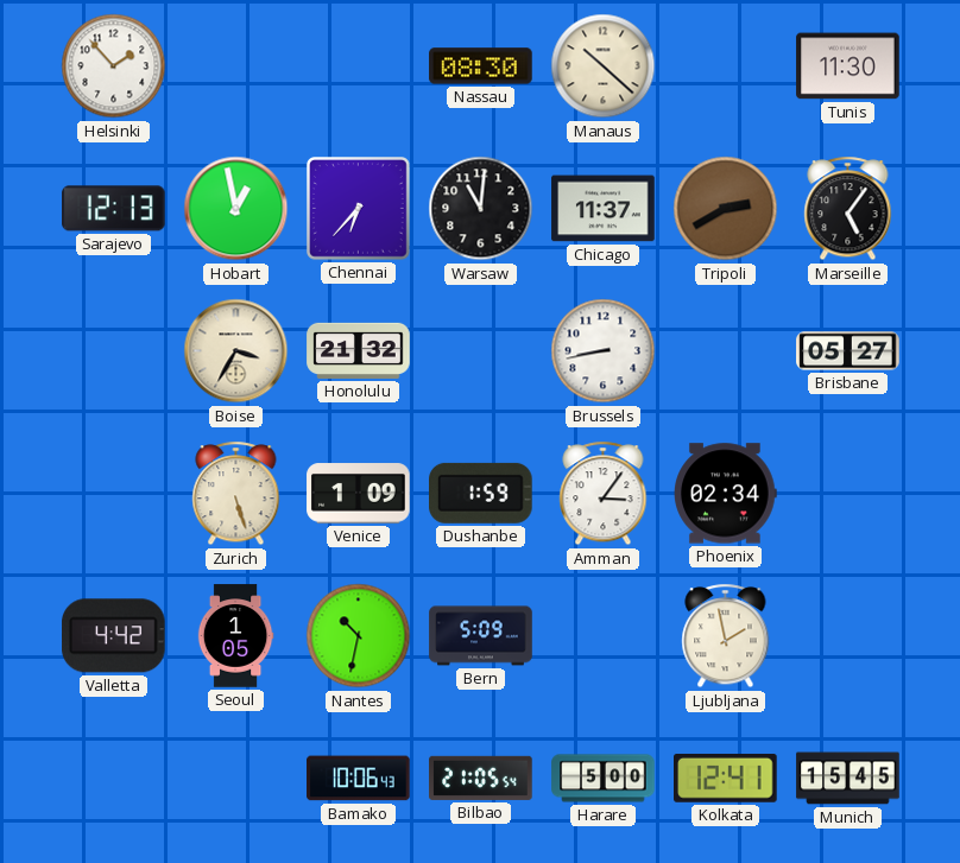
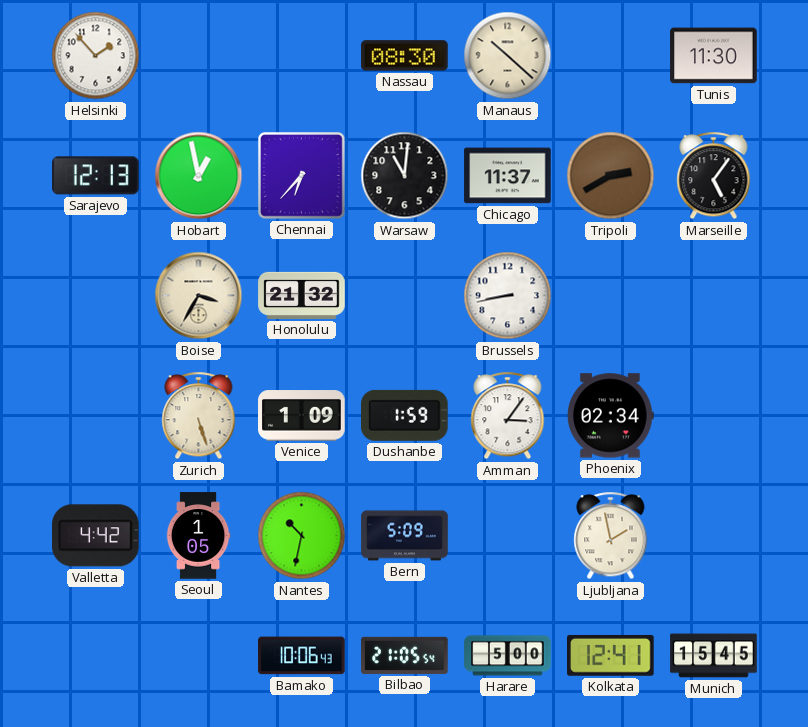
Brisbane: 05:27 -> none
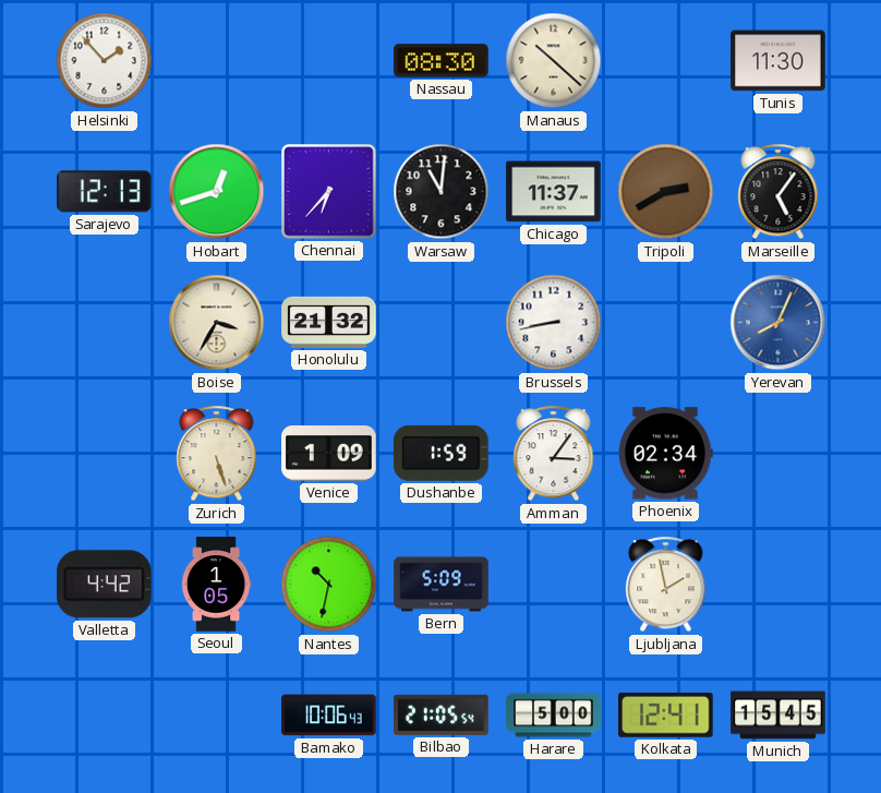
Hobart: 12:58 -> 12:42
Yerevan: none -> 8:04
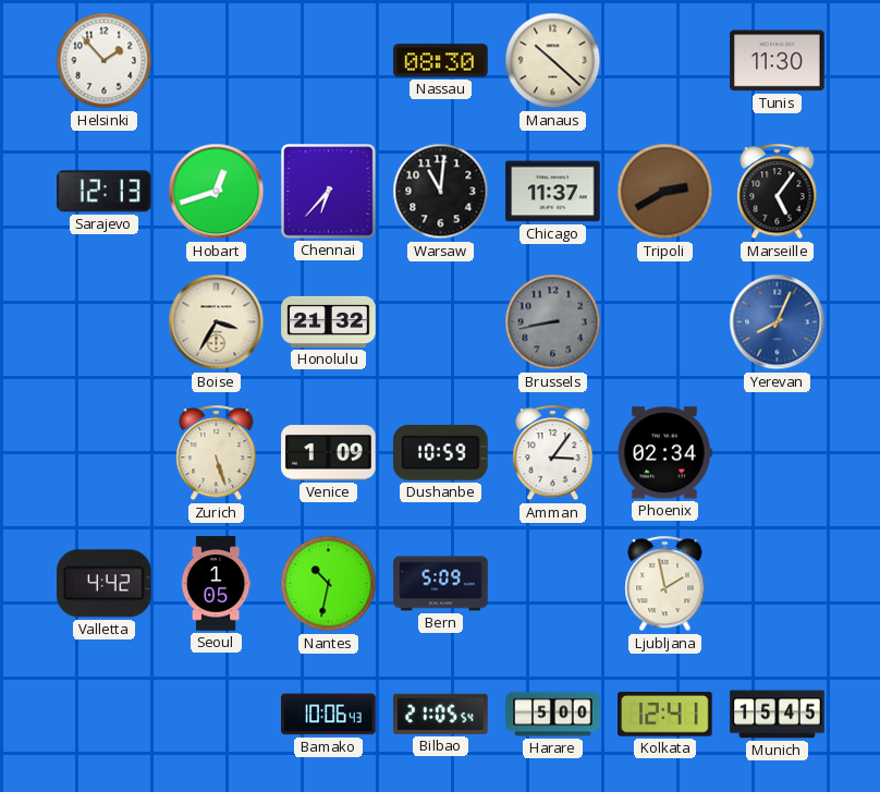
Brussels dial: white -> grey
Dushanbe: 1:59 -> 10:59
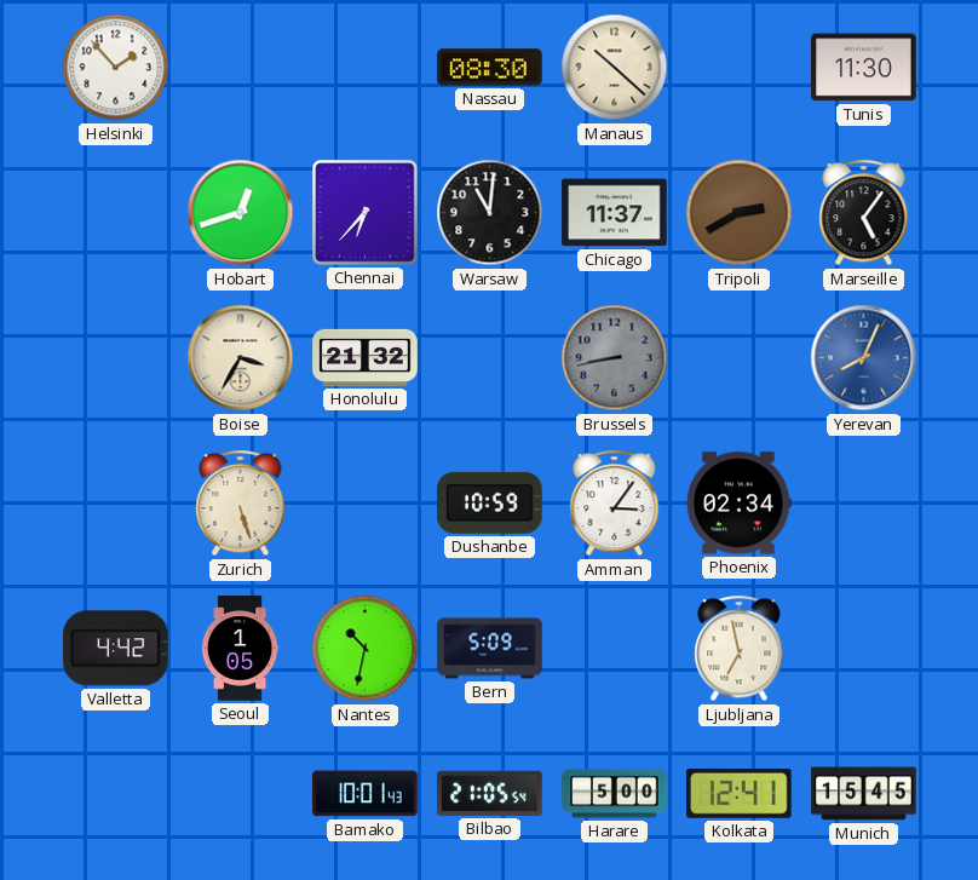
Sarajevo: 12:13 -> none
Venice: 1:09 -> none
Ljubljana: 1:58 -> 6:58
Bamako: 10:06 -> 10:01
